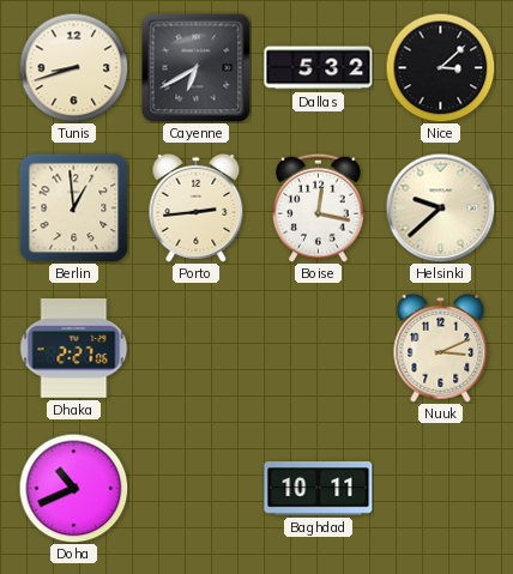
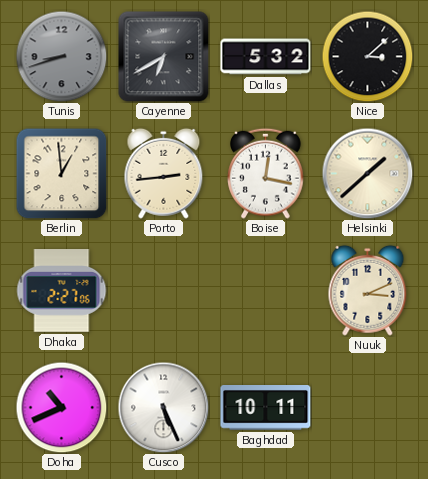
Tunis dial: cream -> grey
Helsinki: 9:38 -> 1:38
Cusco: none -> 5:26
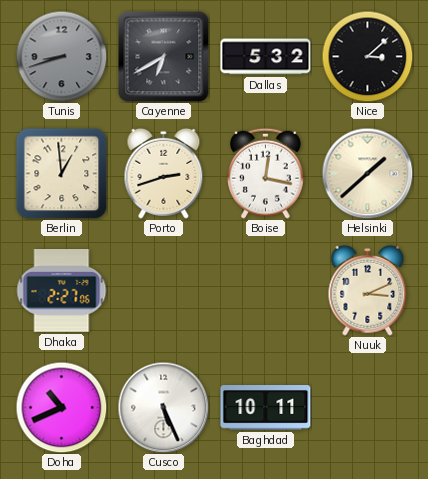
Porto: 2:44 -> 2:42
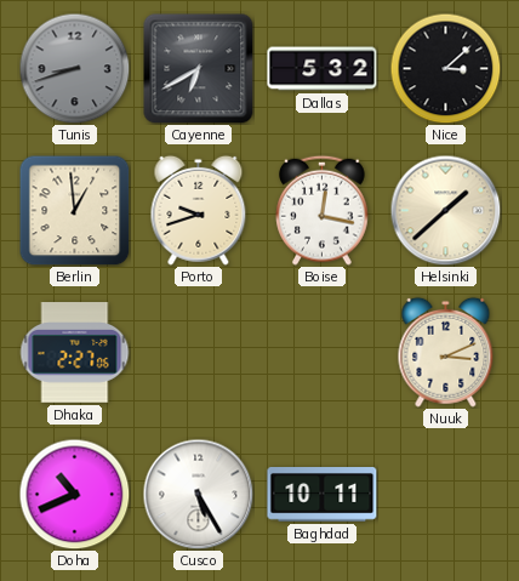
Porto: 2:42 -> 9:42
Cusco: 5:26 -> 5:25
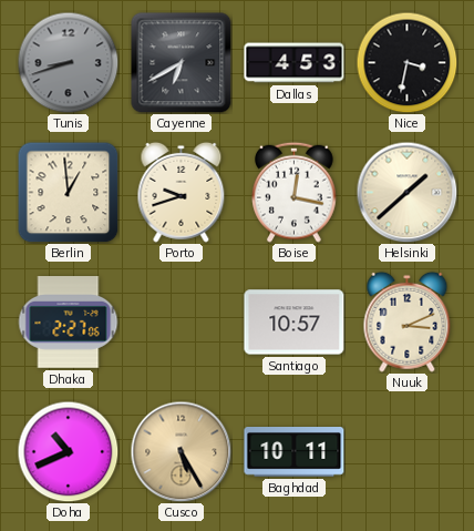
Dallas: 5:32 -> 4:53
Nice: 3:08 -> 3:32
Santiago: none -> 10:57
Cusco dial: white -> champagne
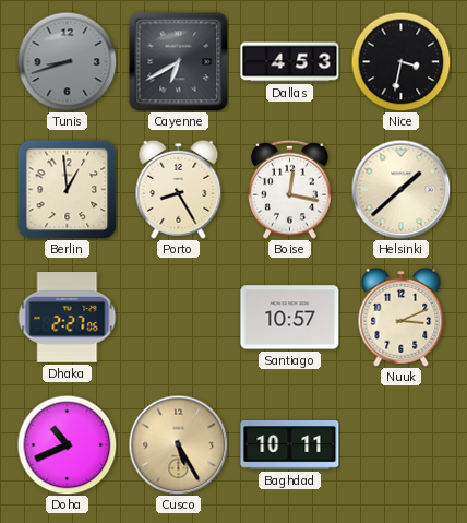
Porto: 9:42 -> 8:25
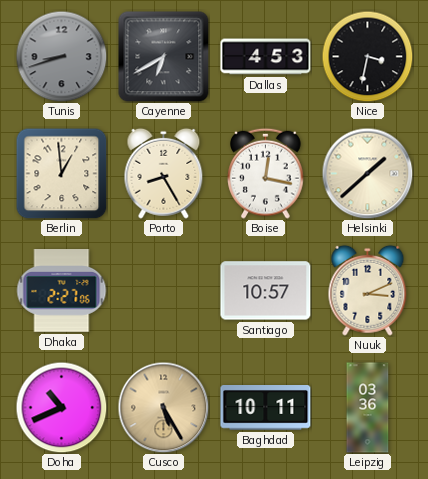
Leipzig: none -> 03:36
